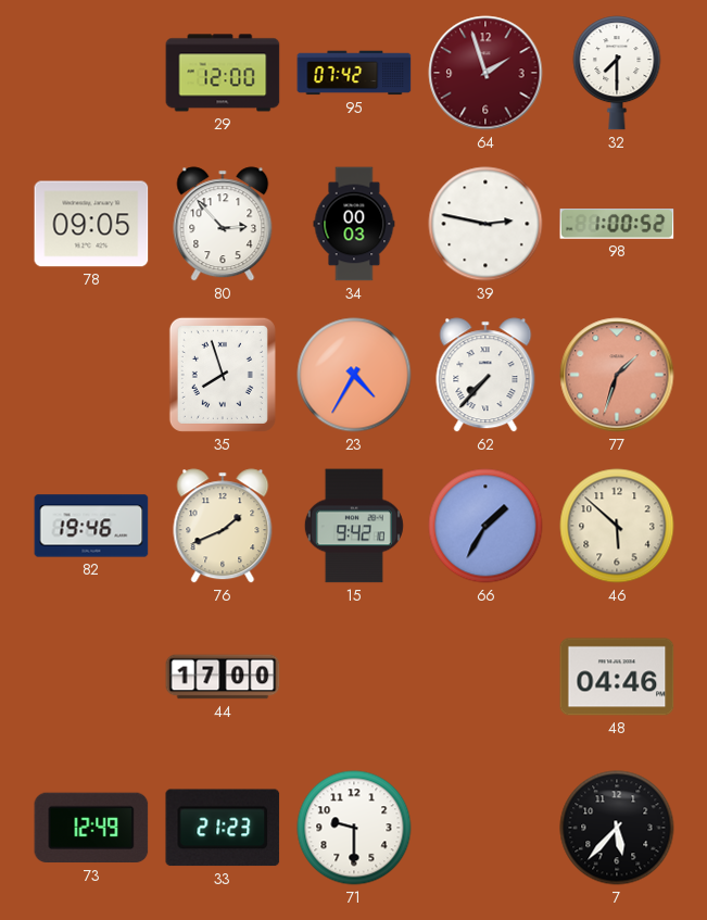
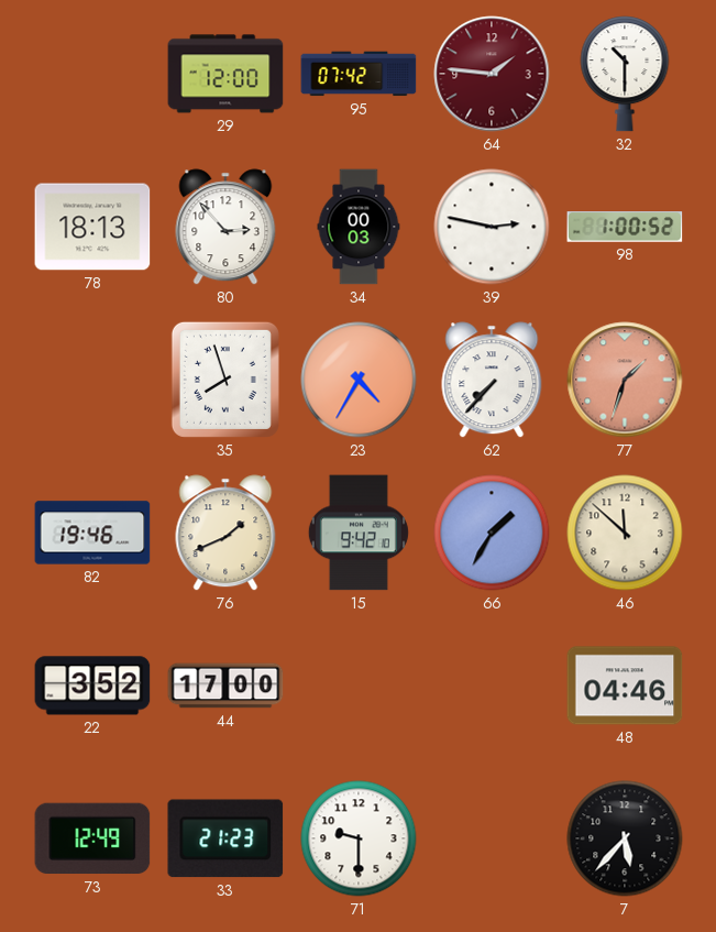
64: 1:57 -> 1:46
32: 7:30 -> 10:30
78: 09:05 -> 18:13
46: 5:52 -> 11:52
22: none -> 3:52
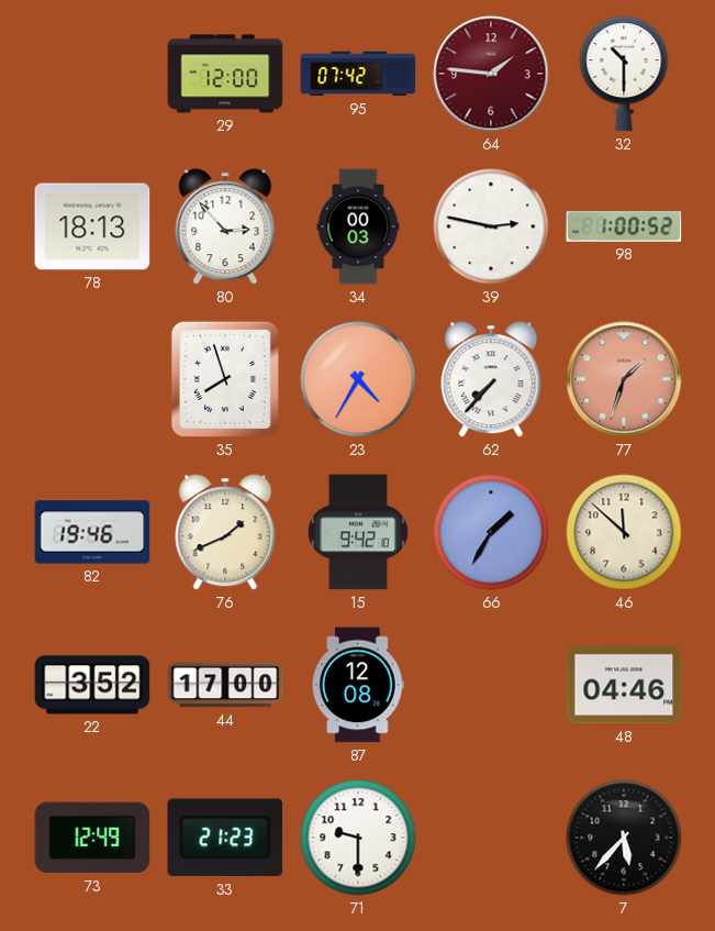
87: none -> 12:08
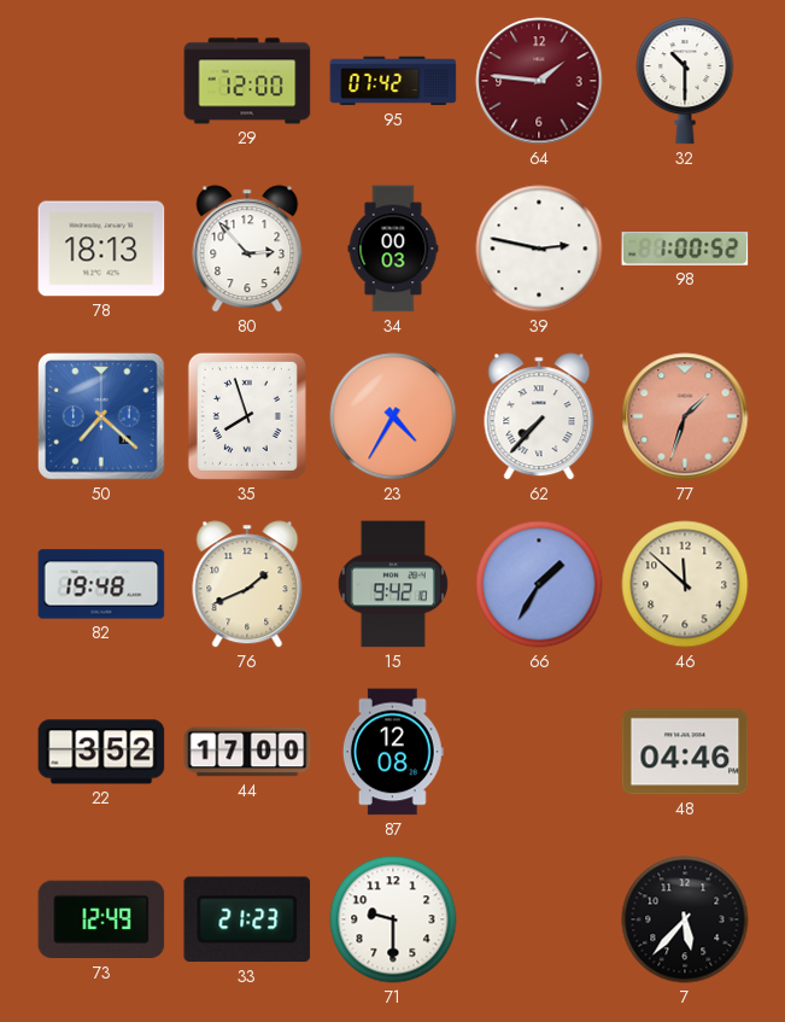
50: none -> 7:22
82: 19:46 -> 19:48
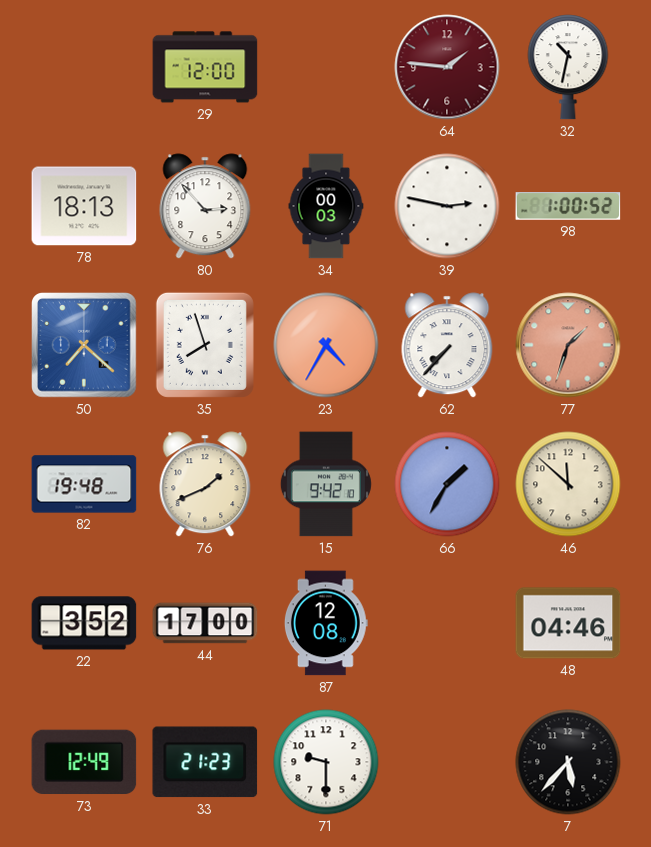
95: 07:42 -> none
32: 10:30 -> 10:32
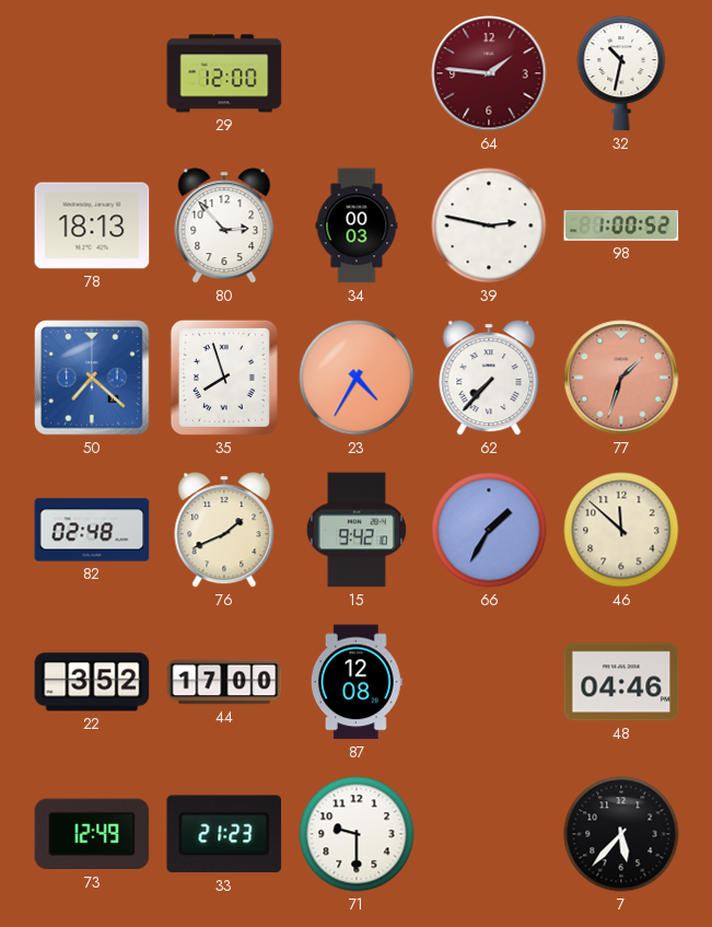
82: 19:48 -> 02:48
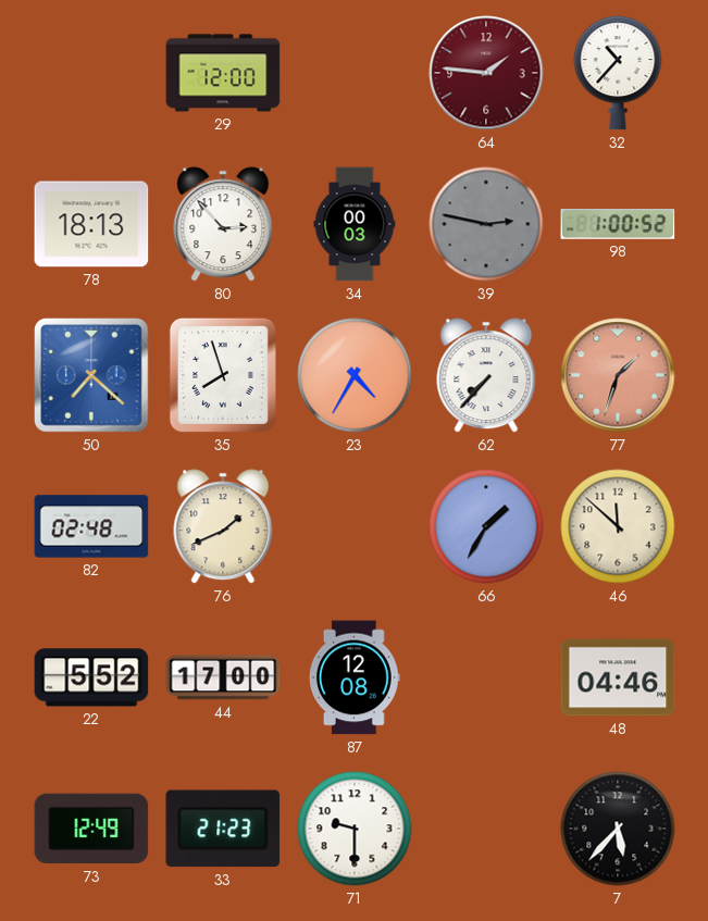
32: 10:32 -> 10:37
39 dial: white -> grey
15: 9:42 -> none
22: 3:52 -> 5:52
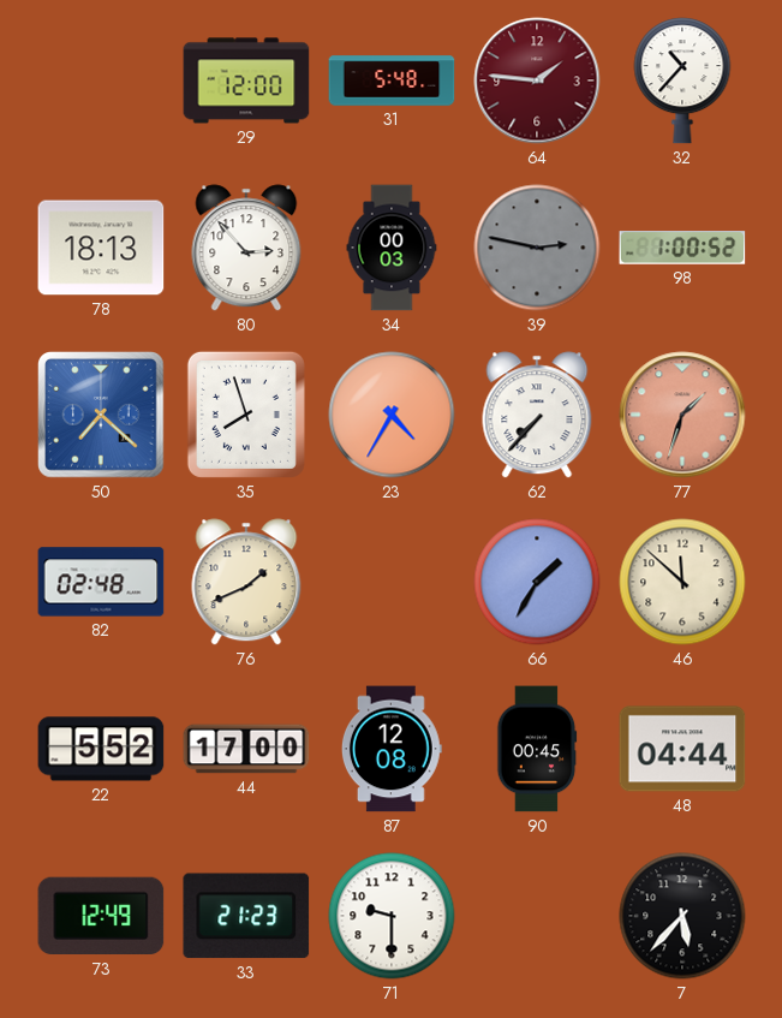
31: none -> 5:48
90: none -> 00:45
48: 04:46 -> 04:44
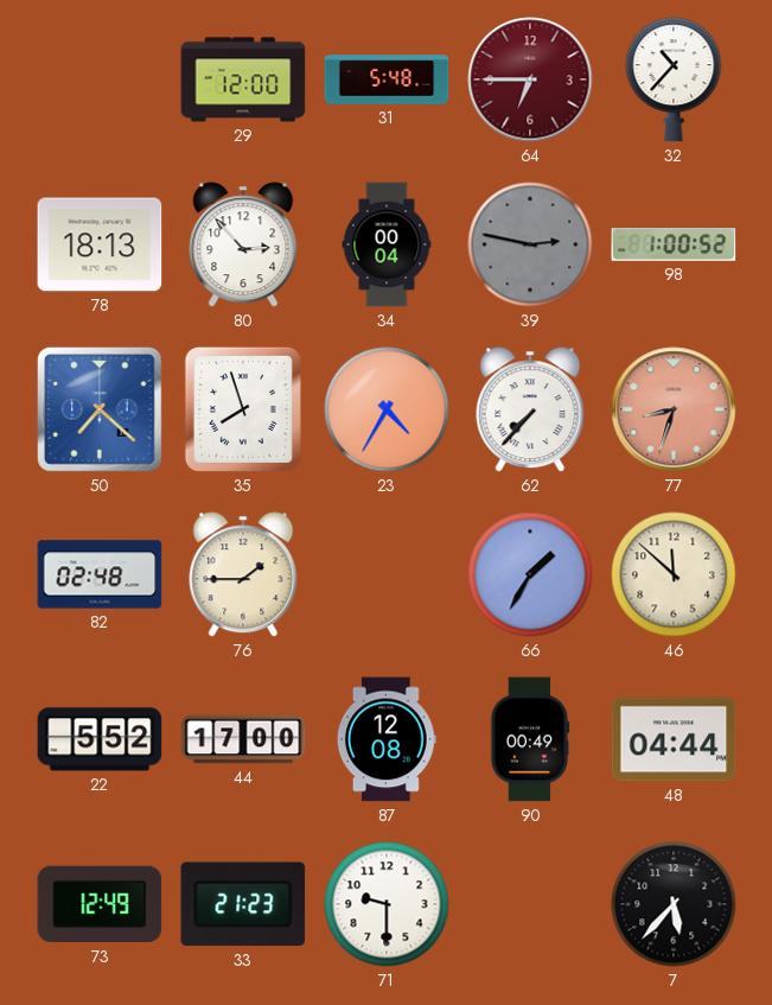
64: 1:46 -> 6:45
34: 00:03 -> 00:04
77: 1:33 -> 8:33
76: 1:41 -> 1:45
90: 00:45 -> 00:49
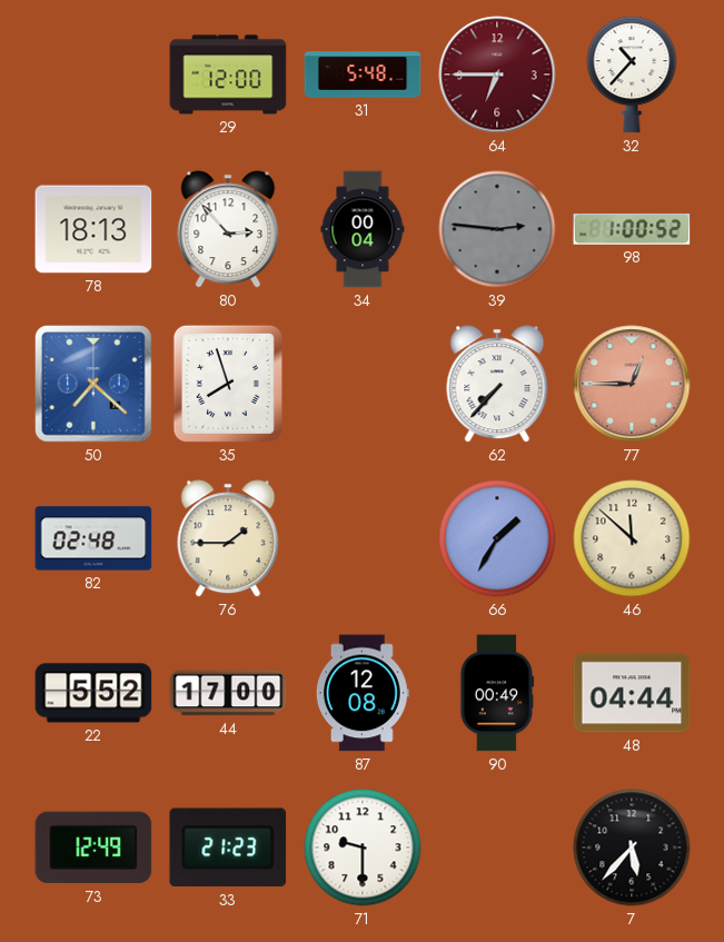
39: 2:47 -> 2:46
23: 4:35 -> none
77: 8:33 -> 12:45
